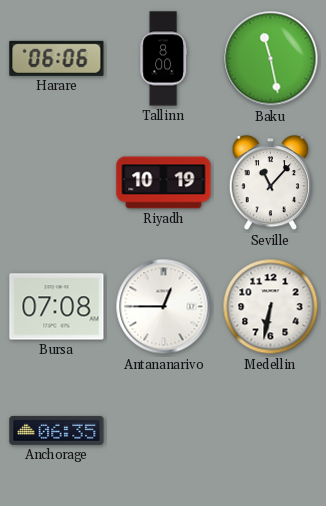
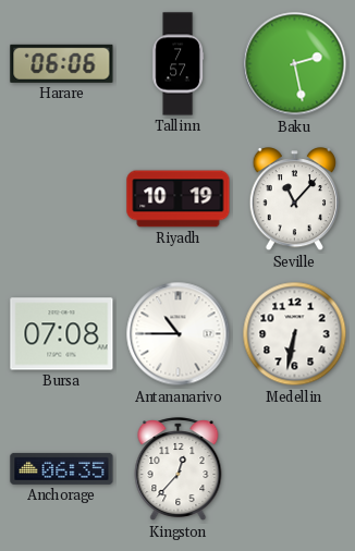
Tallinn: 8:00 -> 7:57
Baku: 11:28 -> 2:28
Antananarivo: 12:45 -> 10:45
Kingston: none -> 12:37
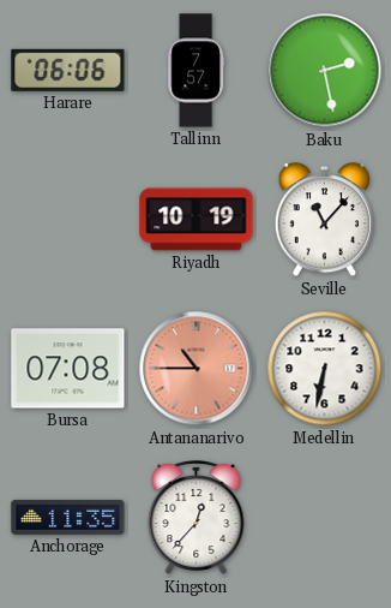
Antananarivo dial: white -> salmon
Anchorage: 06:35 -> 11:35
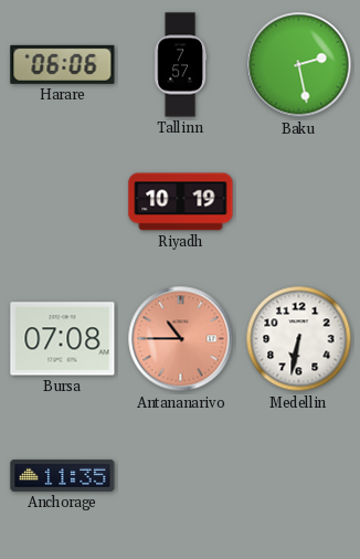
Seville: 11:07 -> none
Kingston: 12:37 -> none
